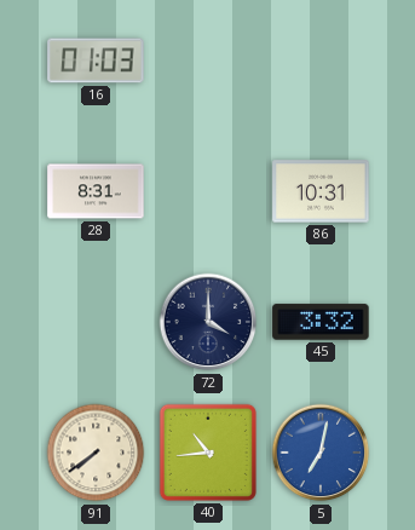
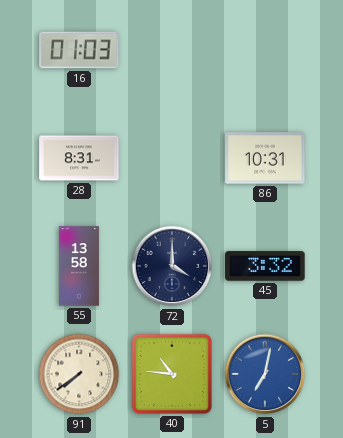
55: none -> 13:58
40: 10:44 -> 10:46
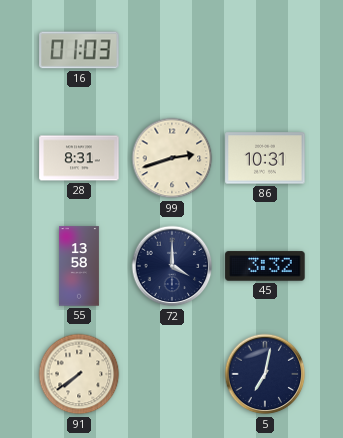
99: none -> 2:42
40: 10:46 -> none
5 dial: blue -> navy
